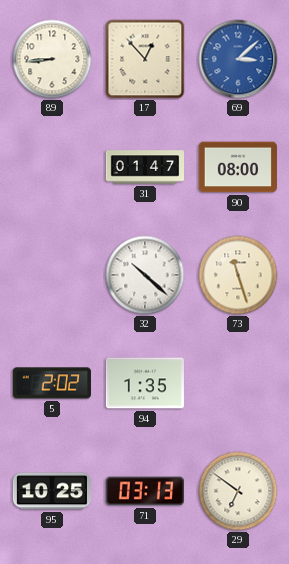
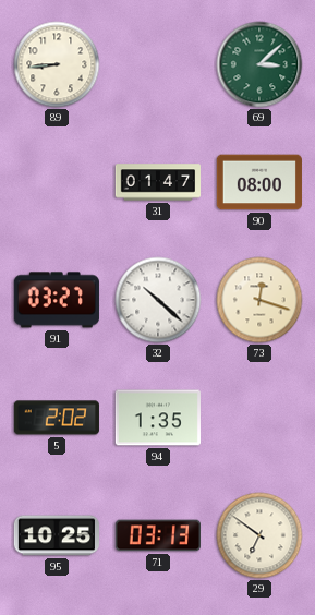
17: 12:53 -> none
69 dial: blue -> green
91: none -> 03:27
73: 11:27 -> 12:18
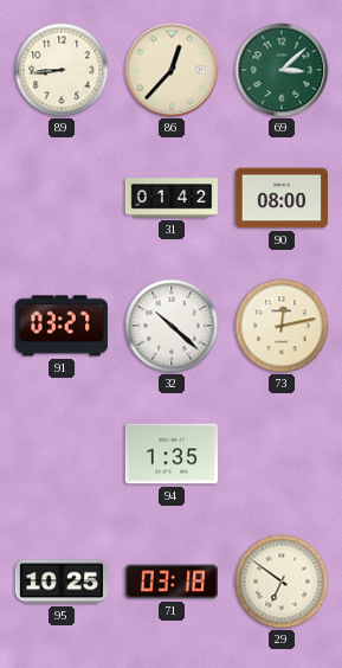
86: none -> 12:37
31: 01:47 -> 01:42
73: 12:18 -> 12:13
5: 2:02 -> none
71: 03:13 -> 03:18
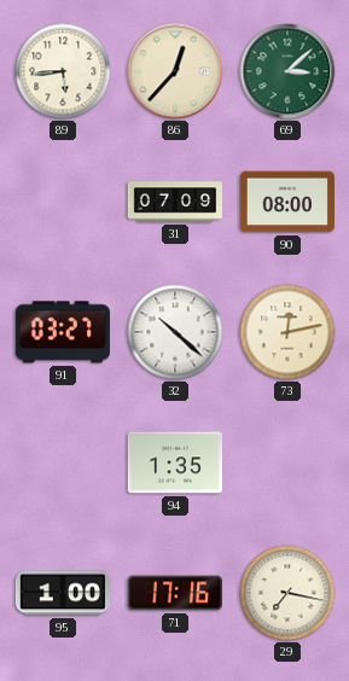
89: 8:44 -> 5:44
31: 01:42 -> 07:09
95: 10:25 -> 1:00
71: 03:18 -> 17:16
29: 6:51 -> 7:17
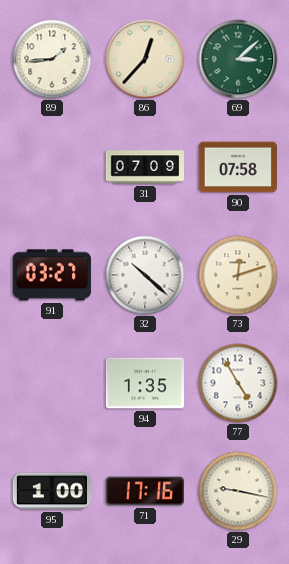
89: 5:44 -> 1:44
90: 08:00 -> 07:58
73: 12:13 -> 12:12
77: none -> 4:55
29: 7:17 -> 9:17
